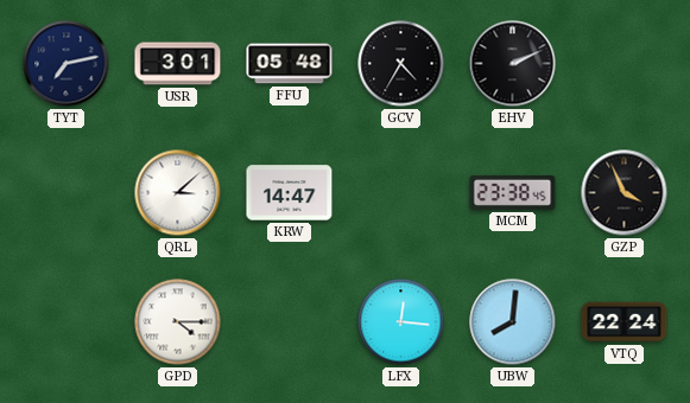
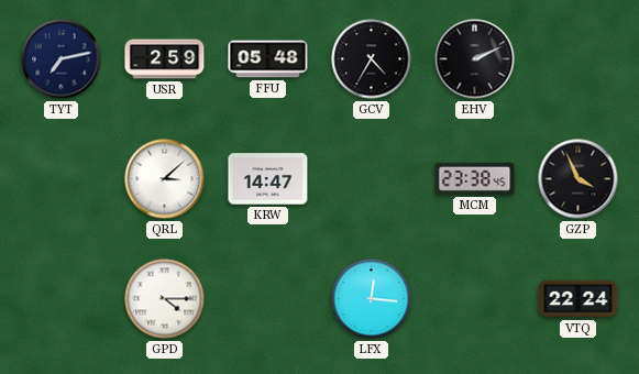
USR: 3:01 -> 2:59
UBW: 8:01 -> none
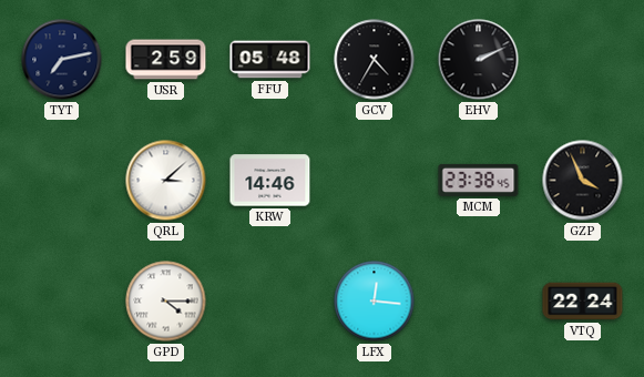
KRW: 14:47 -> 14:46
